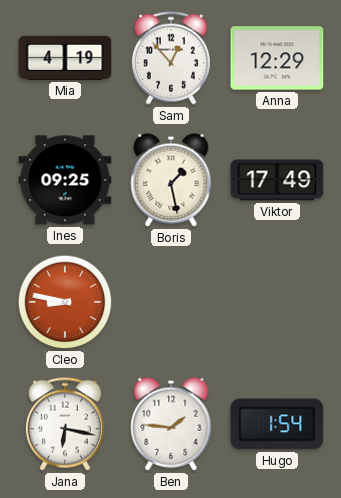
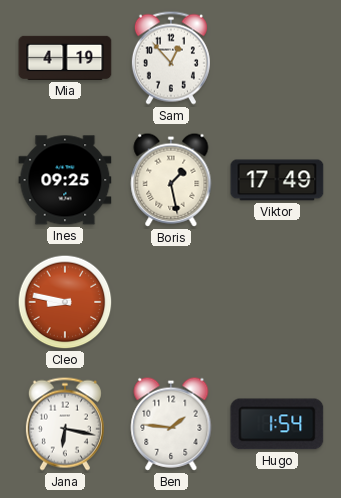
Anna: 12:29 -> none
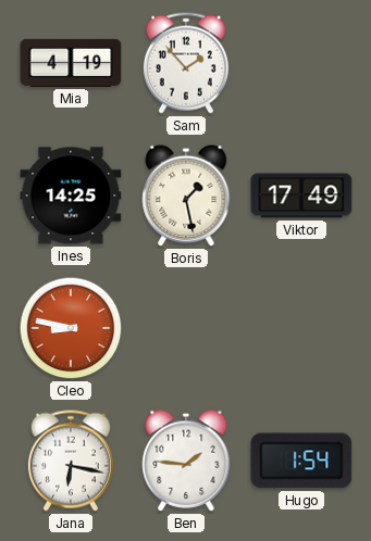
Sam: 12:53 -> 1:53
Ines: 09:25 -> 14:25
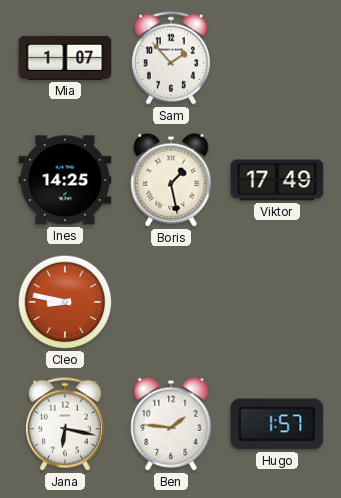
Mia: 4:19 -> 1:07
Hugo: 1:54 -> 1:57
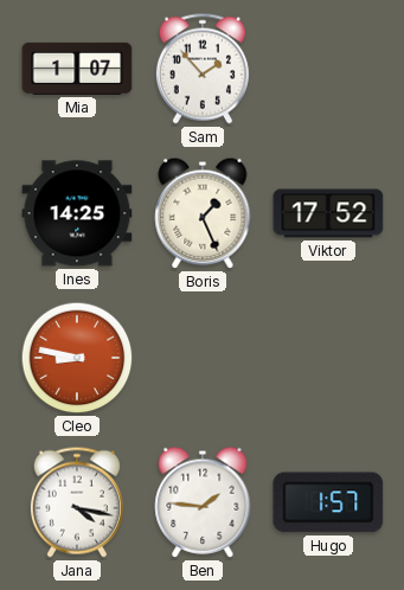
Boris: 1:28 -> 1:26
Viktor: 17:49 -> 17:52
Jana: 6:17 -> 4:17
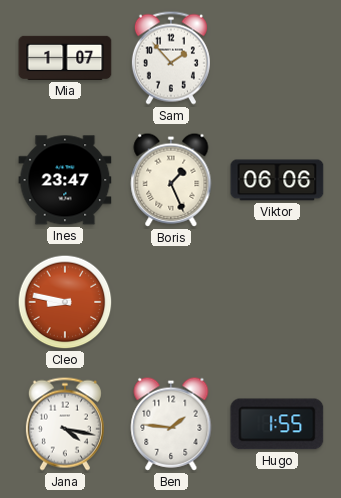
Ines: 14:25 -> 23:47
Viktor: 17:52 -> 06:06
Hugo: 1:57 -> 1:55
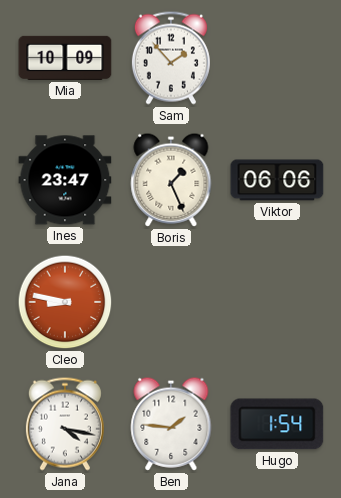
Mia: 1:07 -> 10:09
Hugo: 1:55 -> 1:54
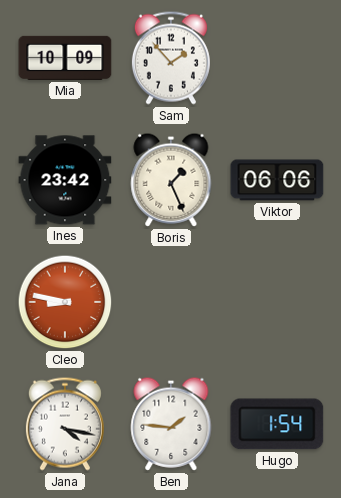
Ines: 23:47 -> 23:42
